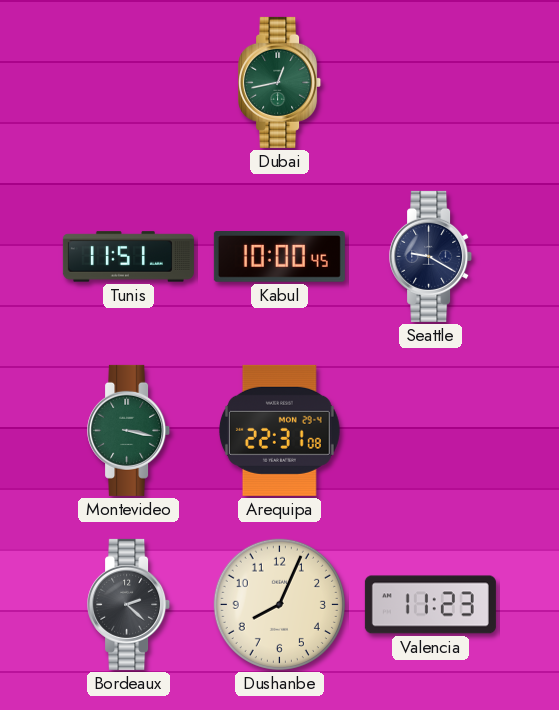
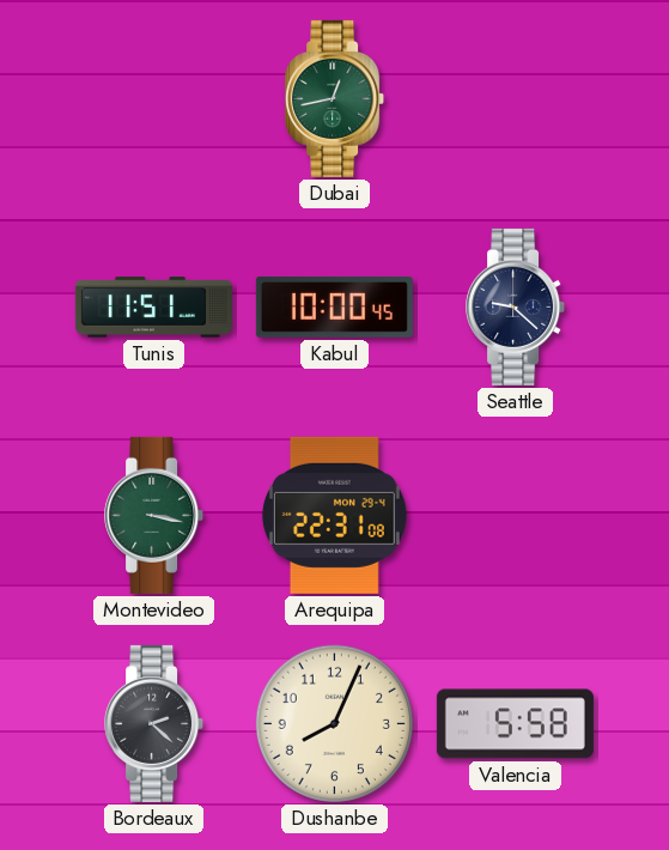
Seattle: 9:20 -> 9:22
Valencia: 11:23 -> 5:58
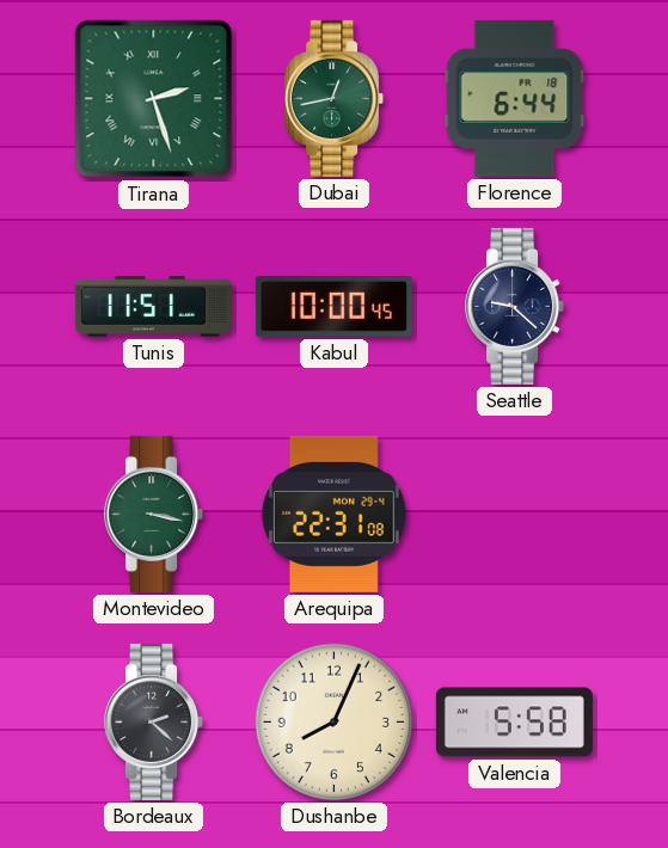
Tirana: none -> 2:27
Florence: none -> 6:44
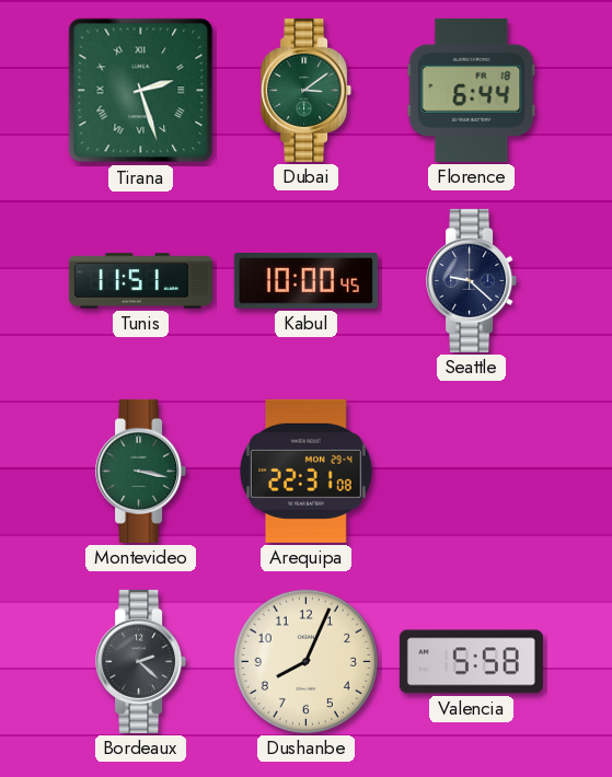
Dubai: 12:43 -> 3:09
